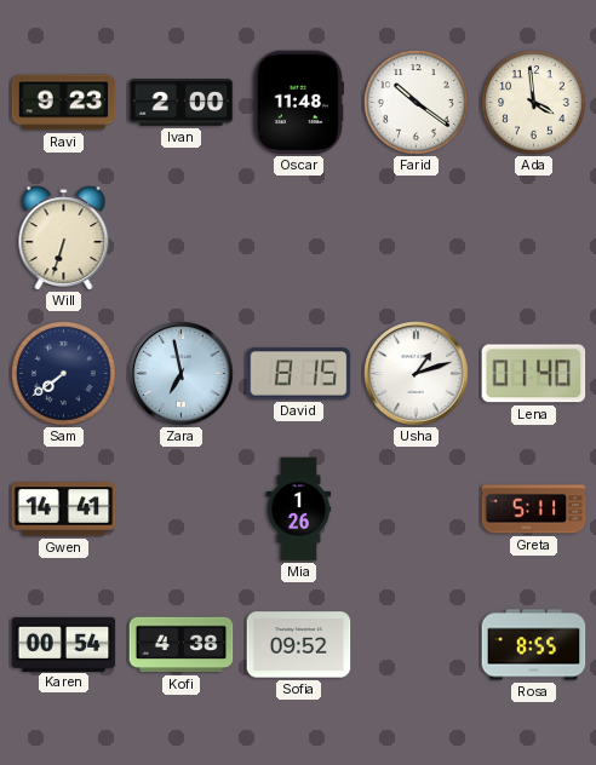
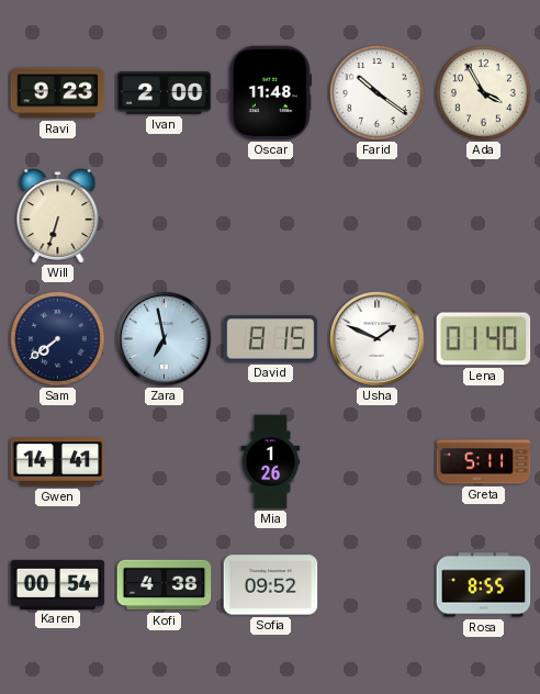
Ada: 3:59 -> 3:55
Usha: 1:12 -> 1:49
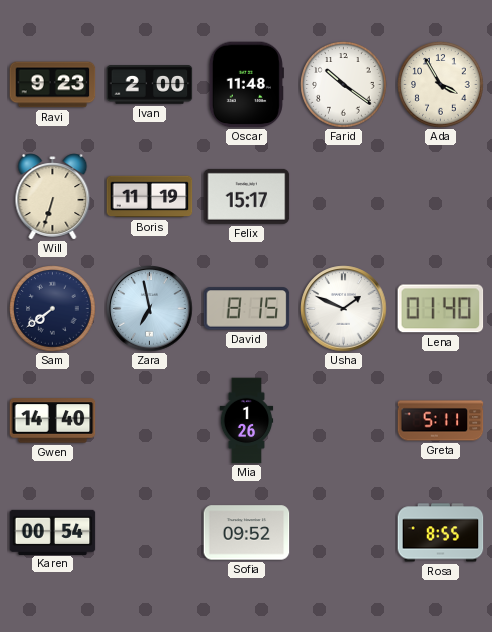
Boris: none -> 11:19
Felix: none -> 15:17
Gwen: 14:41 -> 14:40
Kofi: 4:38 -> none
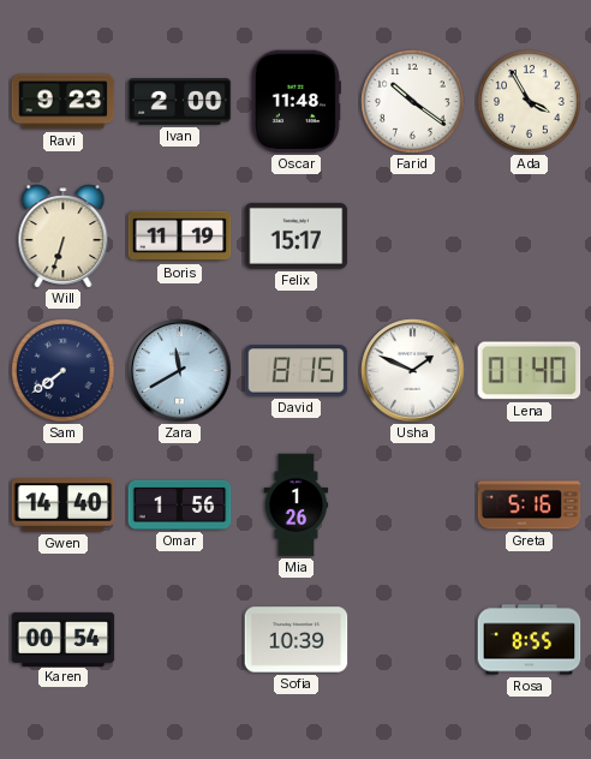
Zara: 6:58 -> 11:40
Omar: none -> 1:56
Greta: 5:11 -> 5:16
Sofia: 09:52 -> 10:39
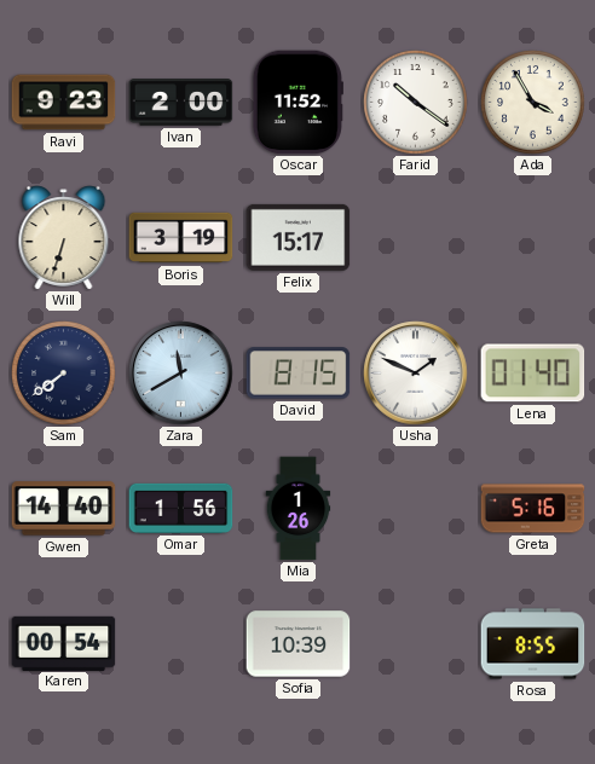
Oscar: 11:48 -> 11:52
Boris: 11:19 -> 3:19
